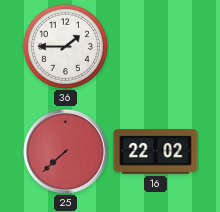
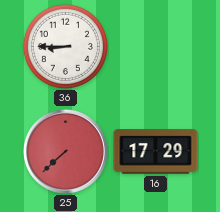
36: 1:45 -> 8:45
16: 22:02 -> 17:29
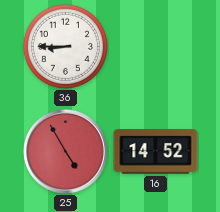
25: 7:38 -> 4:55
16: 17:29 -> 14:52
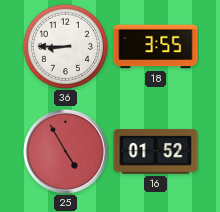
18: none -> 3:55
16: 14:52 -> 01:52
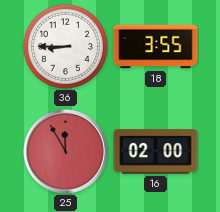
25: 4:55 -> 11:55
16: 01:52 -> 02:00
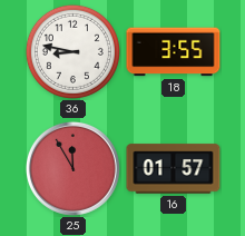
36: 8:45 -> 8:47
16: 02:00 -> 01:57
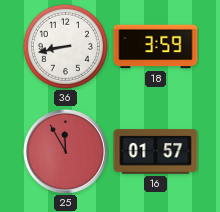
36: 8:47 -> 8:43
18: 3:55 -> 3:59
